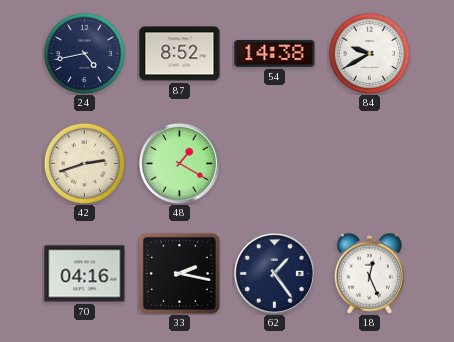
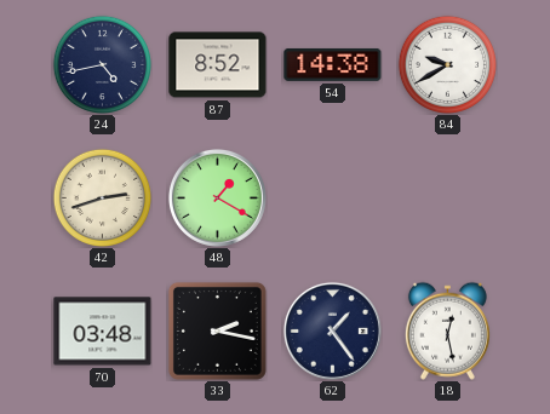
70: 04:16 -> 03:48
18: 12:26 -> 12:28
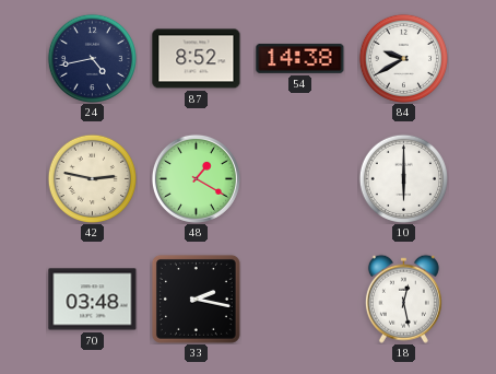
42: 2:42 -> 2:47
10: none -> 6:00
62: 1:24 -> none
